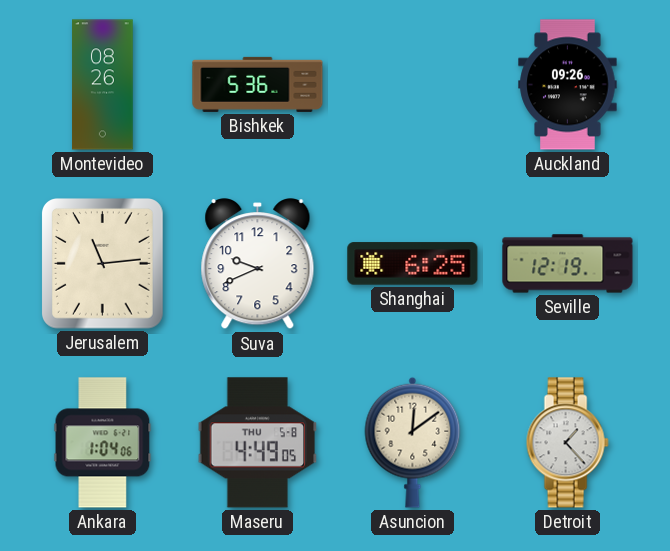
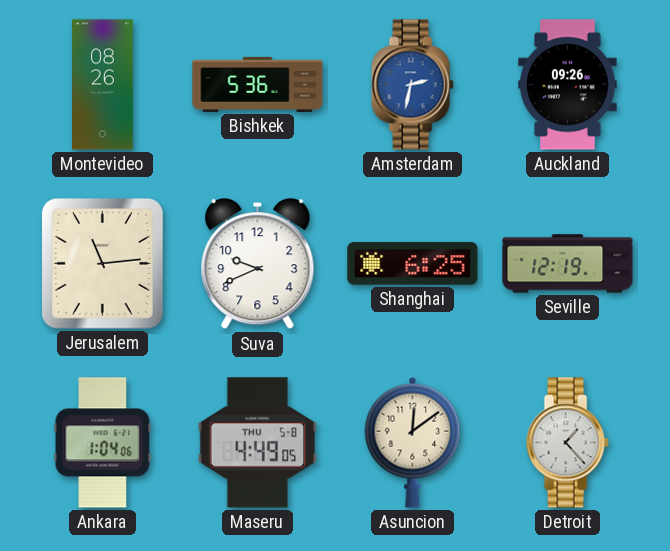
Amsterdam: none -> 2:32
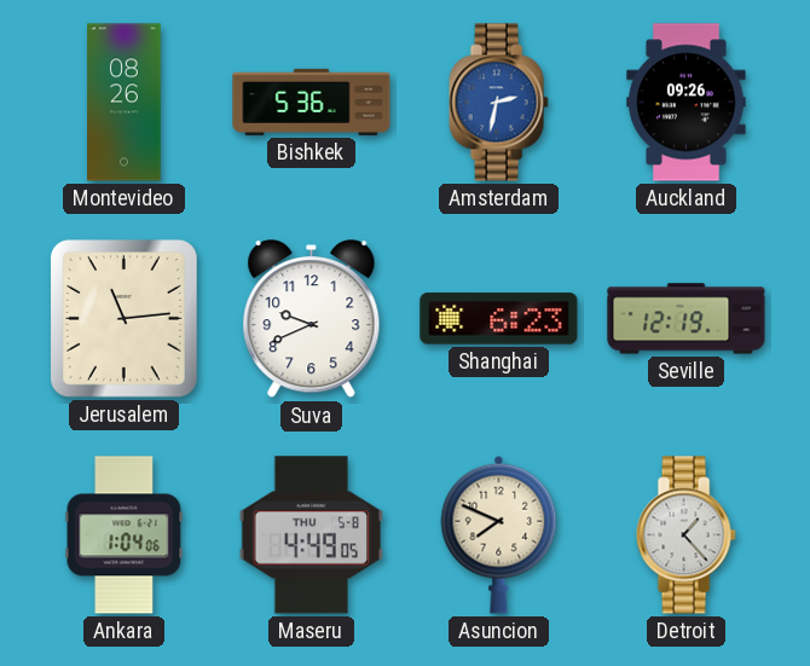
Shanghai: 6:25 -> 6:23
Asuncion: 12:09 -> 7:49
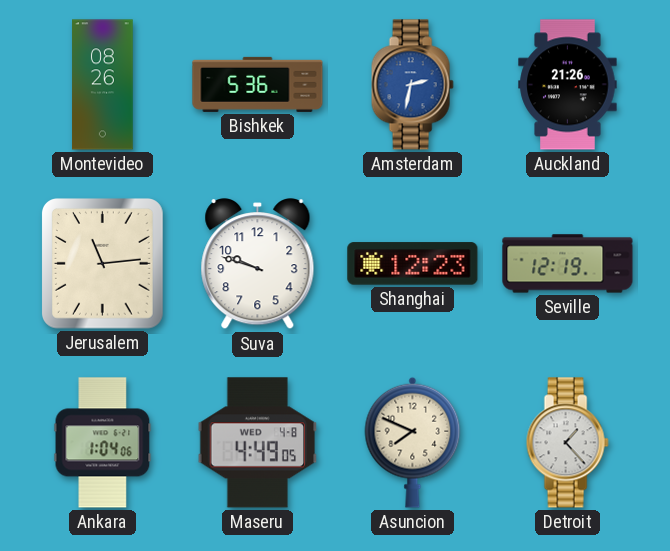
Auckland: 09:26 -> 21:26
Suva: 9:41 -> 9:48
Shanghai: 6:23 -> 12:23
Maseru date: THU 5-8 -> WED 4-8
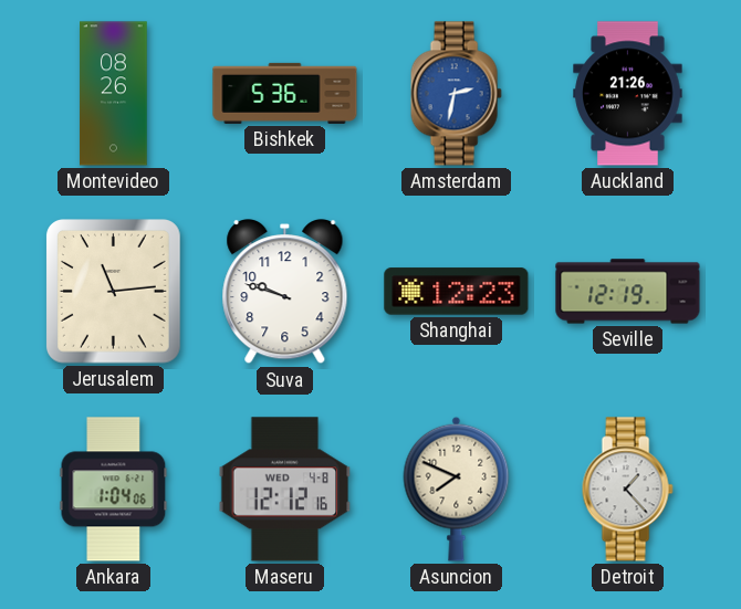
Maseru: 4:49 -> 12:12
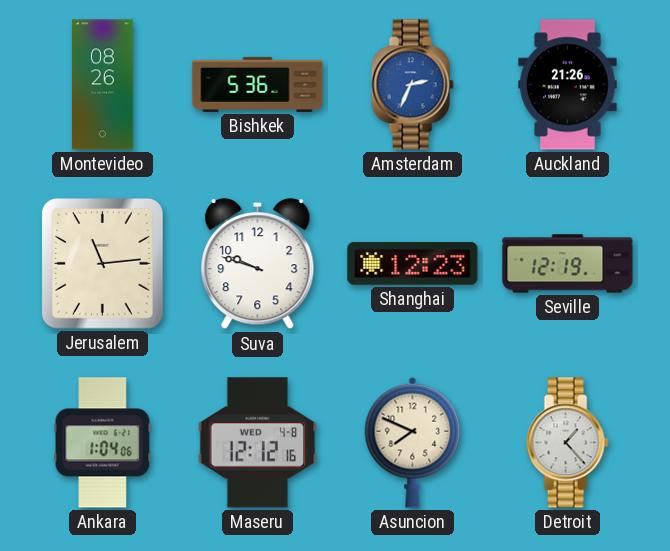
Amsterdam: 2:32 -> 2:34
